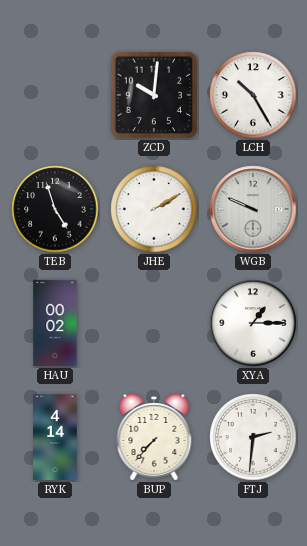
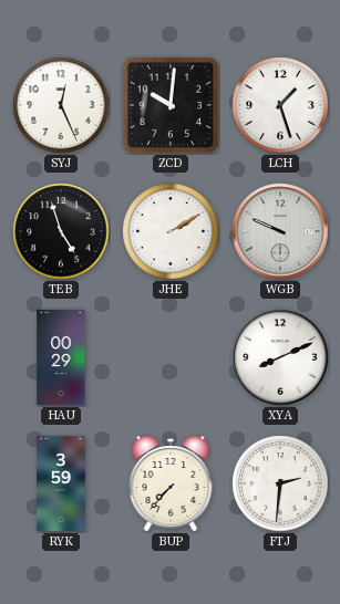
SYJ: none -> 12:26
LCH: 10:25 -> 1:27
HAU: 00:02 -> 00:29
XYA: 1:15 -> 8:11
RYK: 4:14 -> 3:59
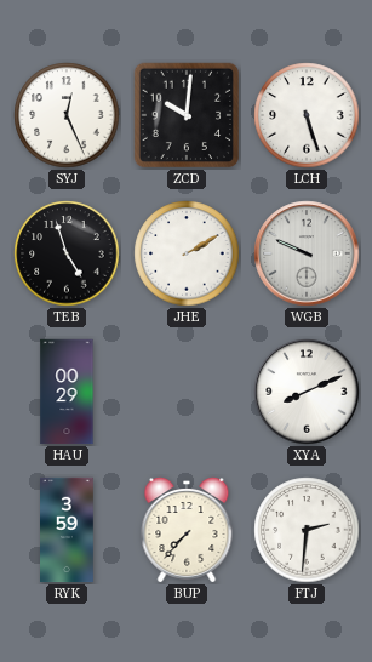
LCH: 1:27 -> 5:27
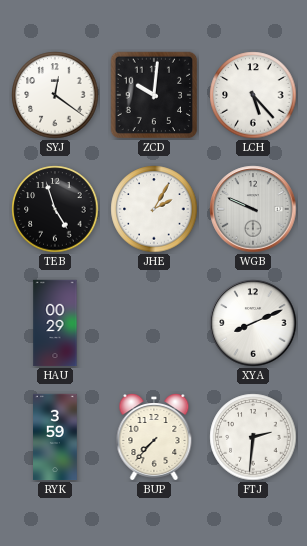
SYJ: 12:26 -> 12:21
LCH: 5:27 -> 5:23
JHE: 2:10 -> 2:05
